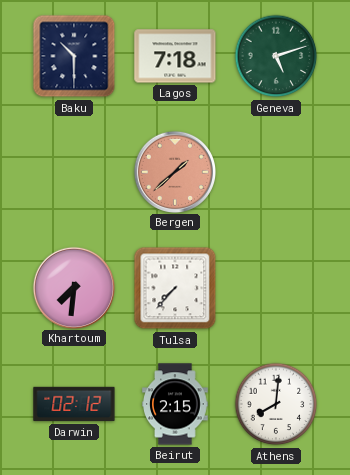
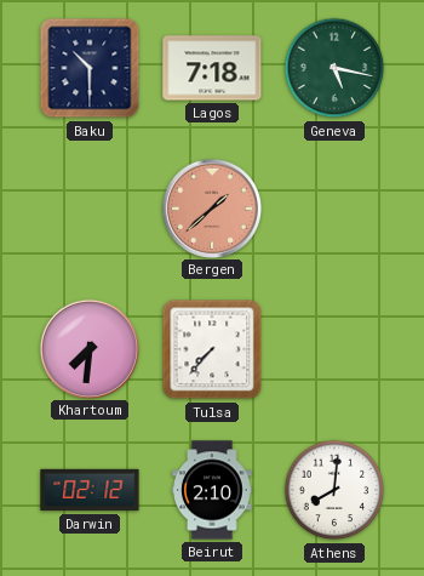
Geneva: 5:12 -> 5:17
Beirut: 2:15 -> 2:10
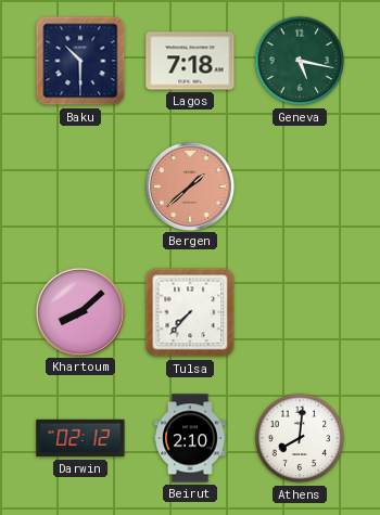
Khartoum: 7:31 -> 8:08
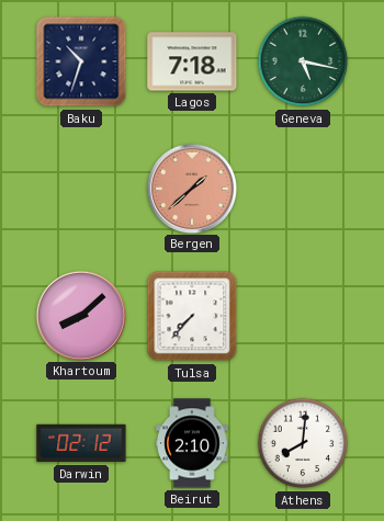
Baku: 10:30 -> 10:33
